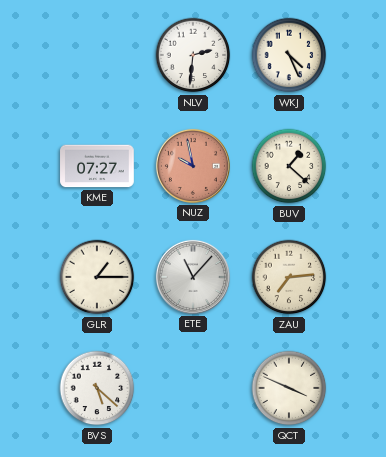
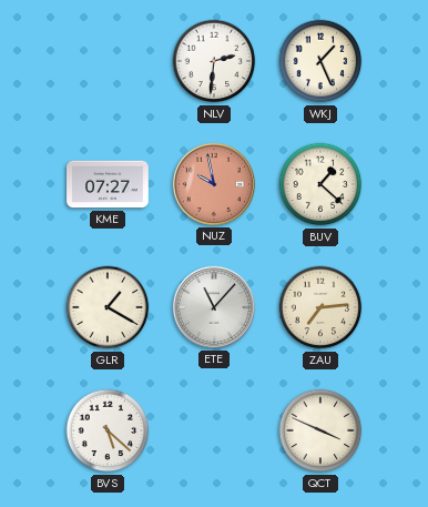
WKJ: 4:26 -> 1:26
GLR: 1:15 -> 1:20
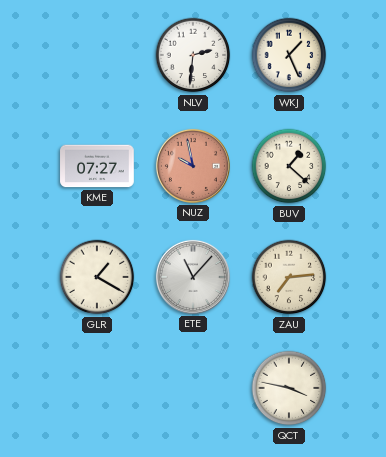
BVS: 5:22 -> none
QCT: 3:49 -> 3:47
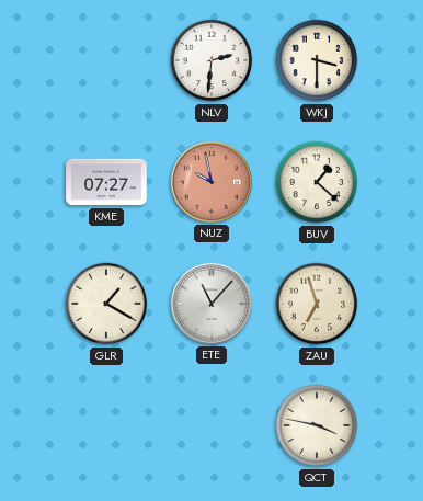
WKJ: 1:26 -> 3:30
ZAU: 7:14 -> 6:57
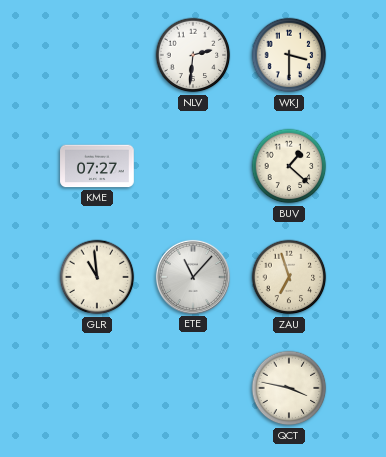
NUZ: 9:58 -> none
GLR: 1:20 -> 10:59
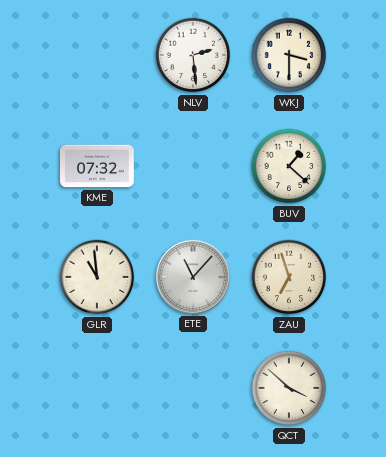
NLV: 2:31 -> 2:29
KME: 07:27 -> 07:32
QCT: 3:47 -> 3:52
